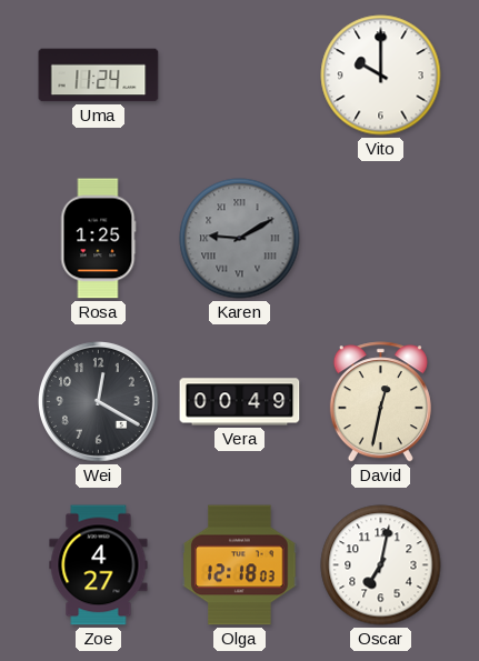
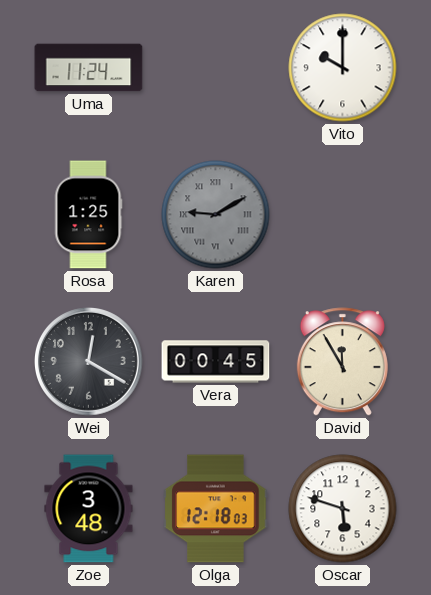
Vera: 00:49 -> 00:45
David: 12:32 -> 11:55
Zoe: 4:27 -> 3:48
Oscar: 7:02 -> 5:48
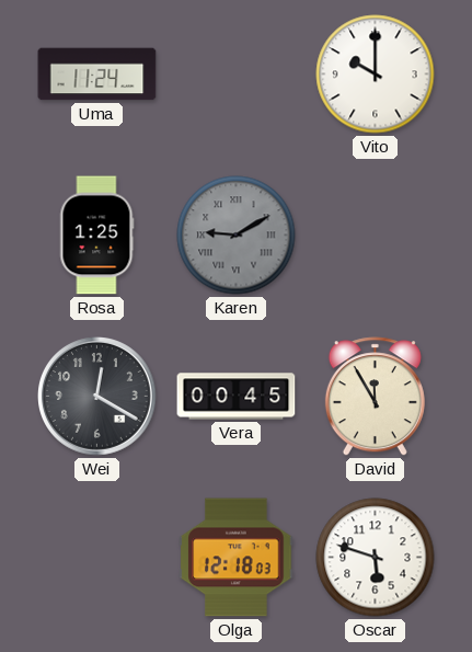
Zoe: 3:48 -> none
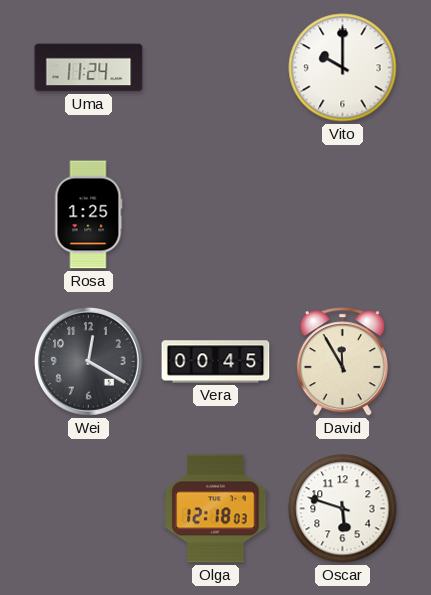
Karen: 9:10 -> none
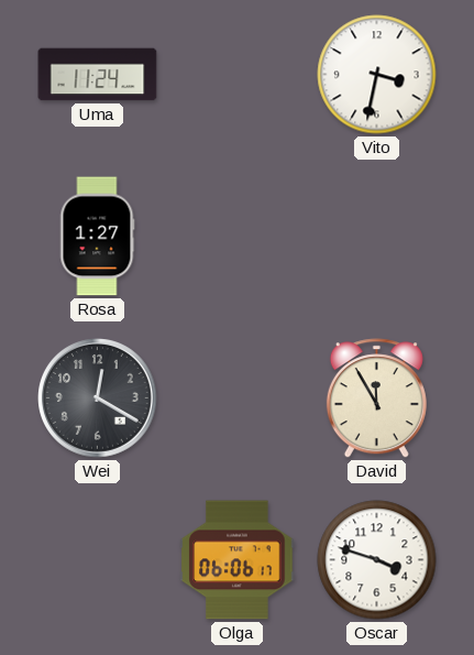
Vito: 10:00 -> 3:32
Rosa: 1:25 -> 1:27
Vera: 00:45 -> none
Olga: 12:18 -> 06:06
Oscar: 5:48 -> 3:48
